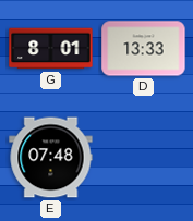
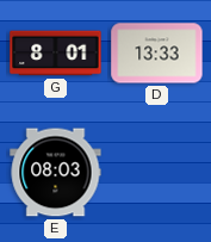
E: 07:48 -> 08:03
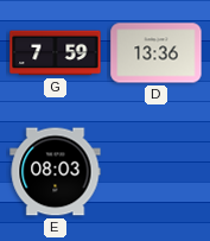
G: 8:01 -> 7:59
D: 13:33 -> 13:36
